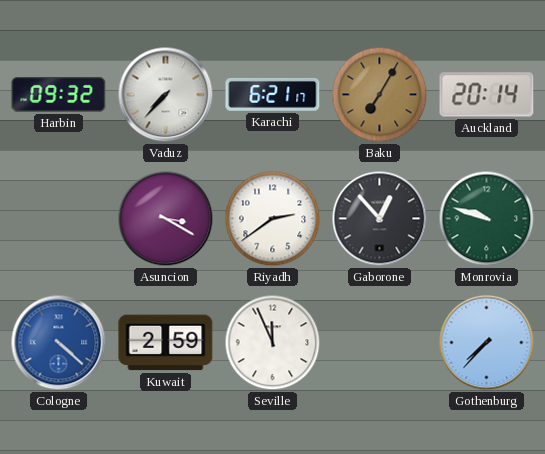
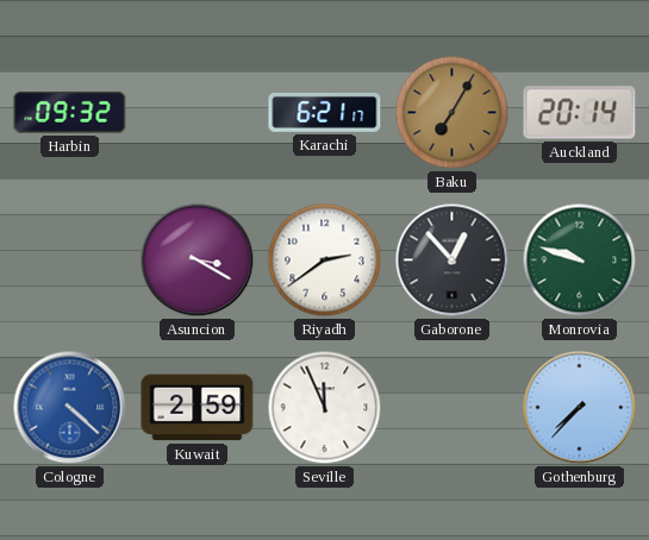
Vaduz: 7:37 -> none
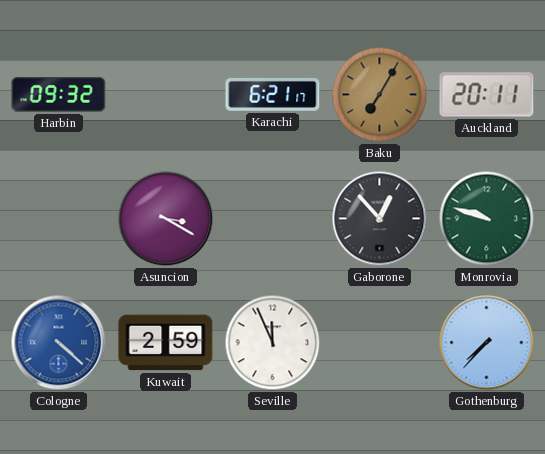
Auckland: 20:14 -> 20:11
Riyadh: 2:39 -> none
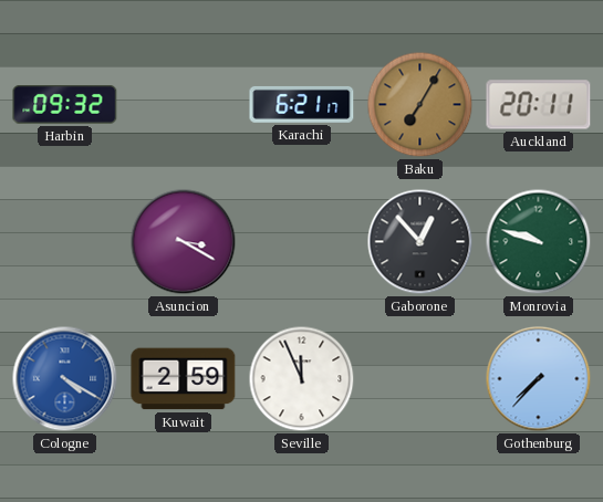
Cologne: 4:22 -> 4:20
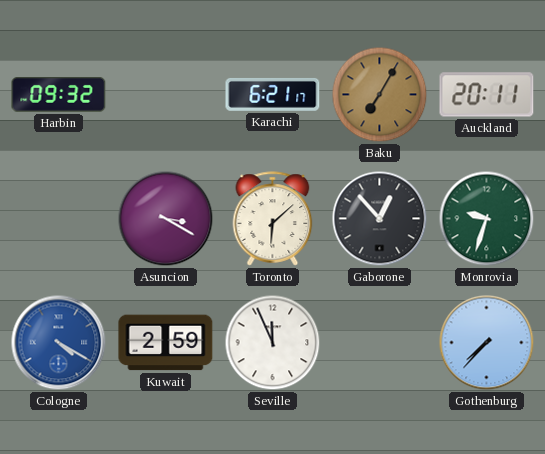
Toronto: none -> 6:08
Monrovia: 9:48 -> 9:33
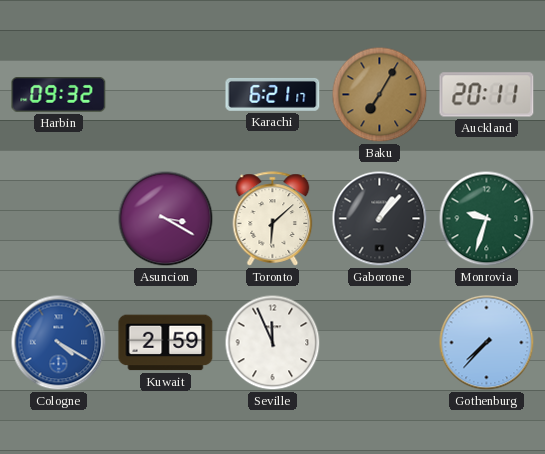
Gaborone: 12:53 -> 1:07
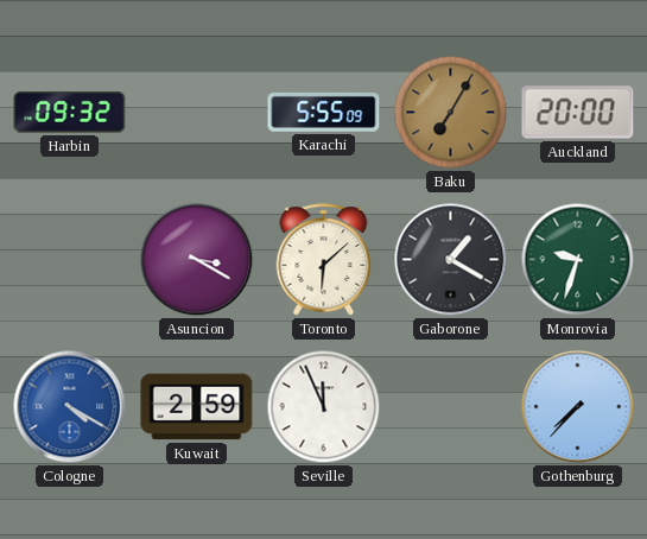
Karachi: 6:21 -> 5:55
Auckland: 20:11 -> 20:00
Gaborone: 1:07 -> 1:20
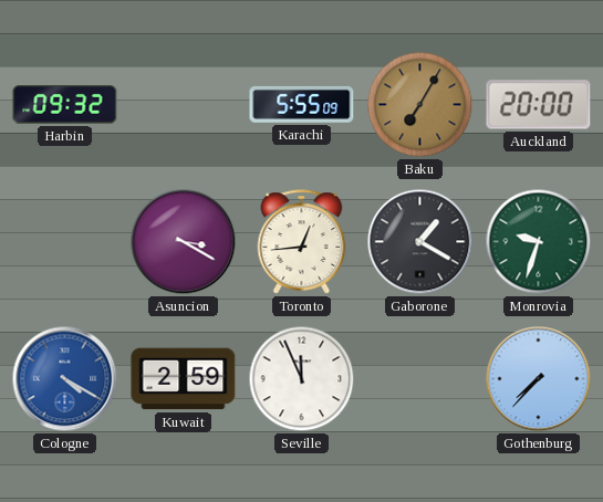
Toronto: 6:08 -> 12:44
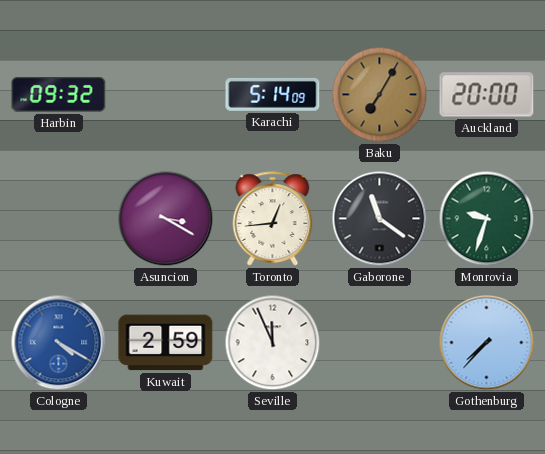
Karachi: 5:55 -> 5:14
Gaborone: 1:20 -> 11:21
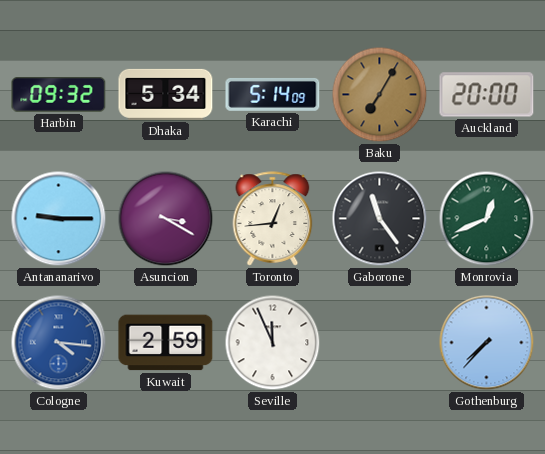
Dhaka: none -> 5:34
Antananarivo: none -> 9:15
Gaborone: 11:21 -> 11:24
Monrovia: 9:33 -> 12:41
Cologne: 4:20 -> 4:16
